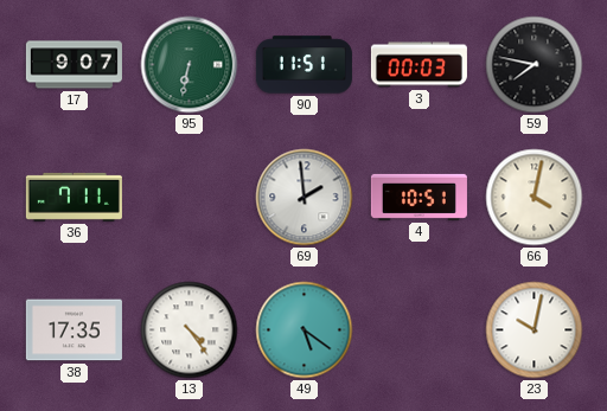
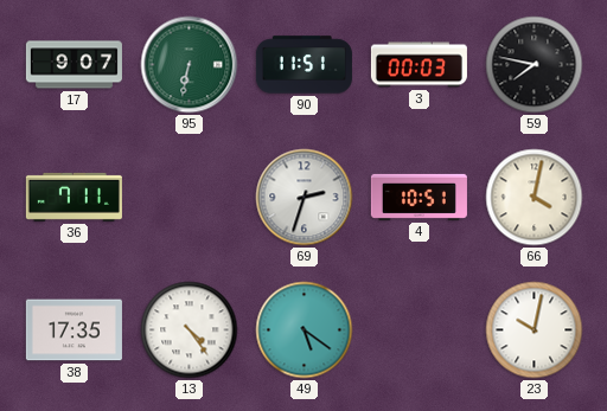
69: 1:59 -> 2:33
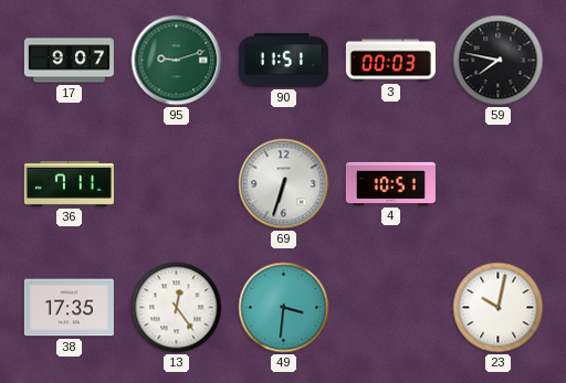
95: 6:32 -> 9:12
69: 2:33 -> 6:33
66: 4:02 -> none
13: 4:24 -> 12:24
49: 5:21 -> 3:31
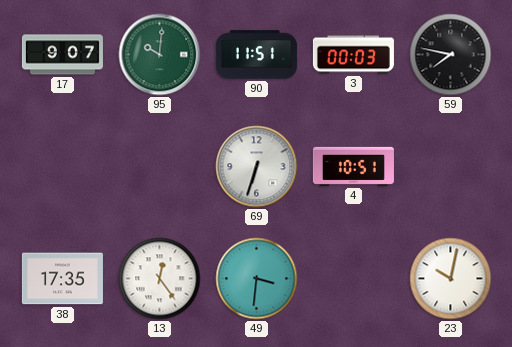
95: 9:12 -> 10:01
36: 7:11 -> none
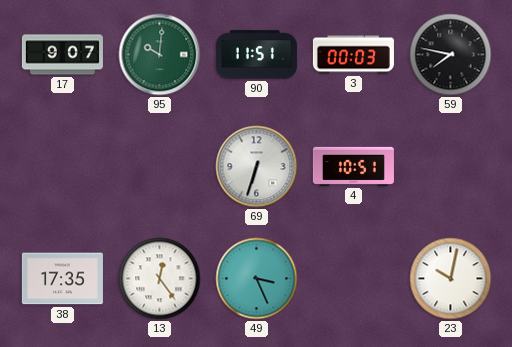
49: 3:31 -> 3:26
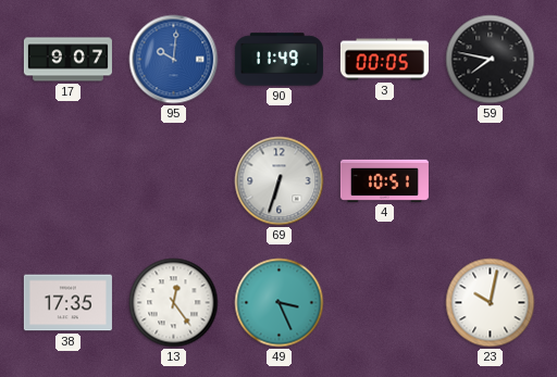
95 dial: green -> blue
90: 11:51 -> 11:49
3: 00:03 -> 00:05
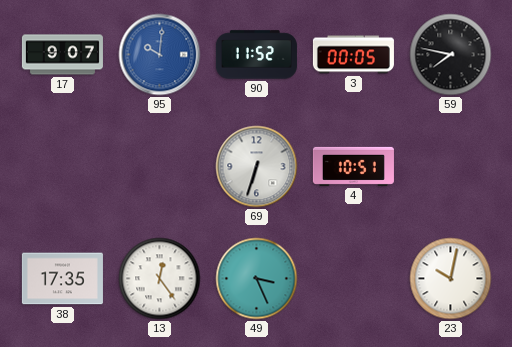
90: 11:49 -> 11:52
